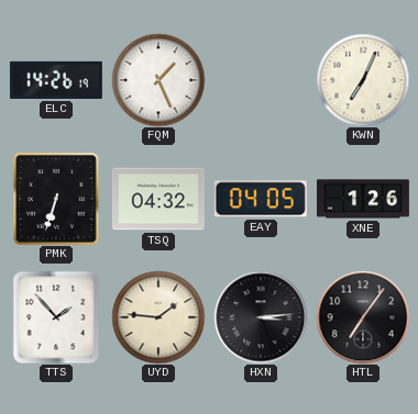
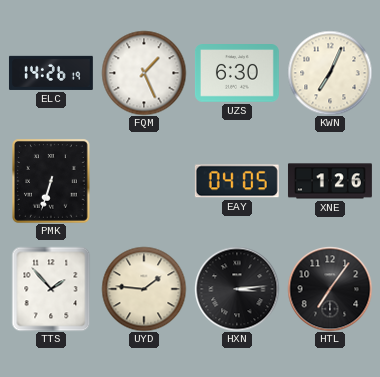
UZS: none -> 6:30
TSQ: 04:32 -> none
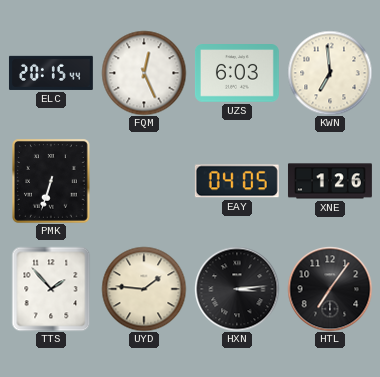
ELC: 14:26 -> 20:15
FQM: 1:26 -> 12:26
UZS: 6:30 -> 6:03
KWN: 7:04 -> 6:59
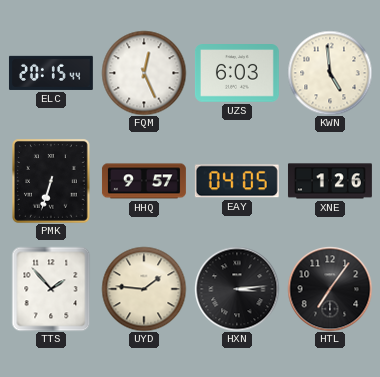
KWN: 6:59 -> 4:59
HHQ: none -> 9:57
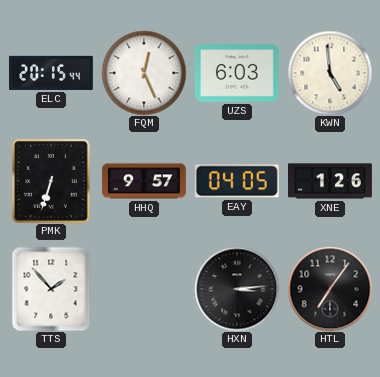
UYD: 1:46 -> none
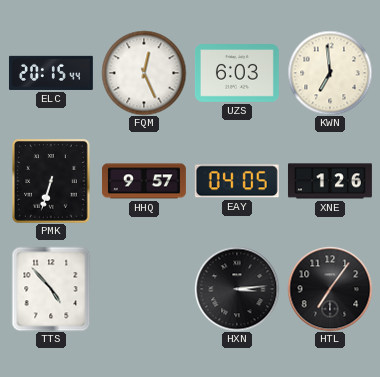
KWN: 4:59 -> 6:59
TTS: 1:53 -> 4:53
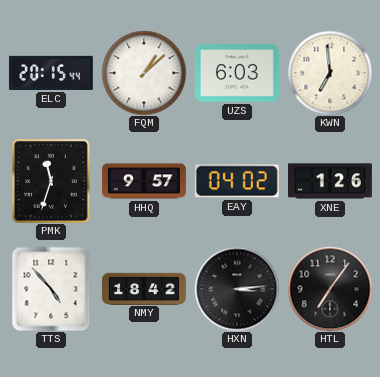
FQM: 12:26 -> 1:08
PMK: 6:33 -> 11:33
EAY: 04:05 -> 04:02
NMY: none -> 18:42
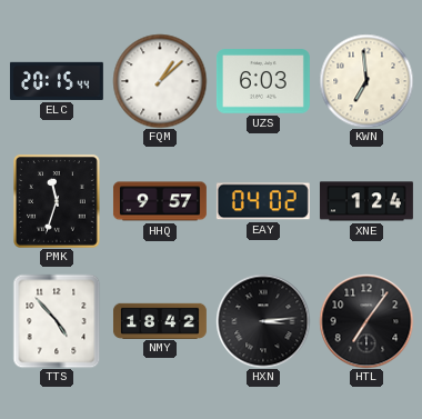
XNE: 1:26 -> 1:24
